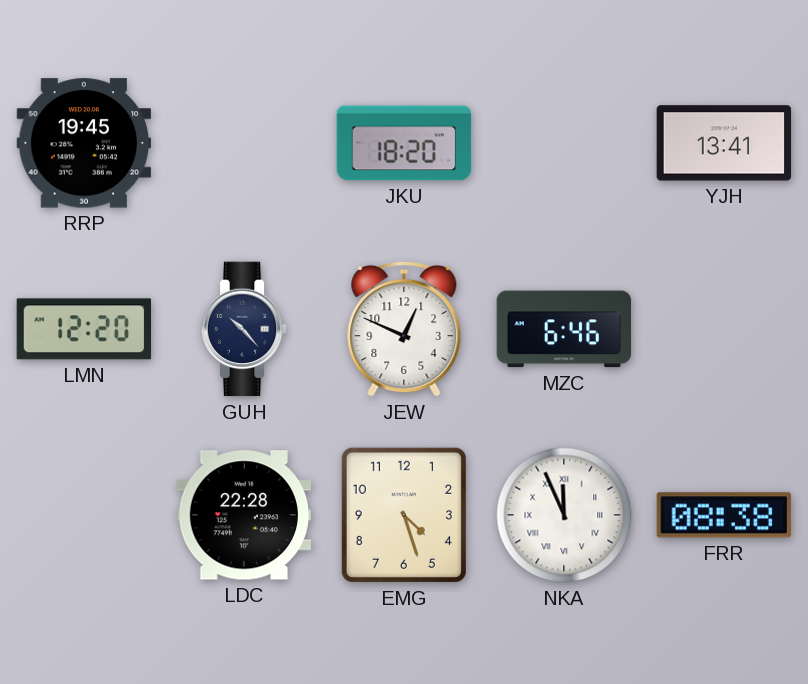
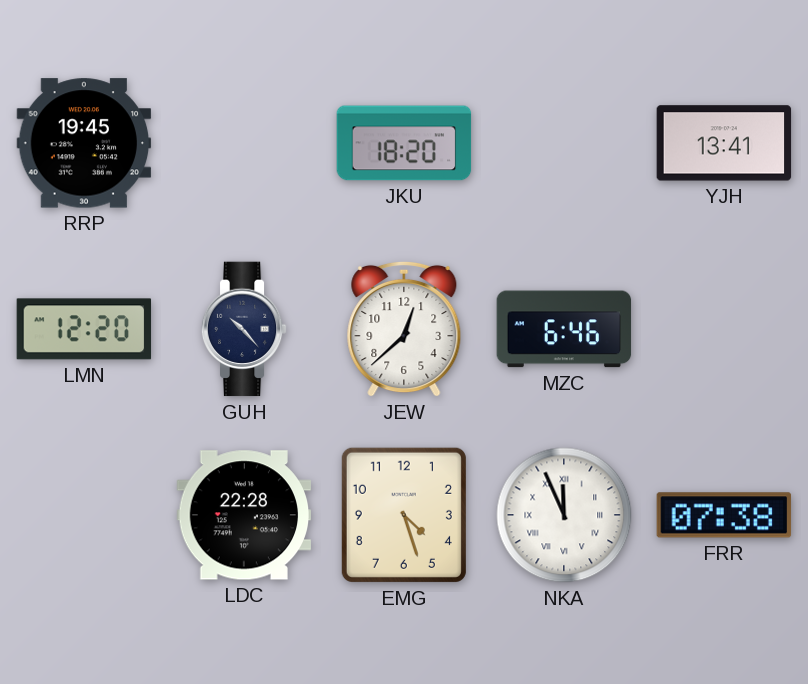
JEW: 12:49 -> 12:38
FRR: 08:38 -> 07:38
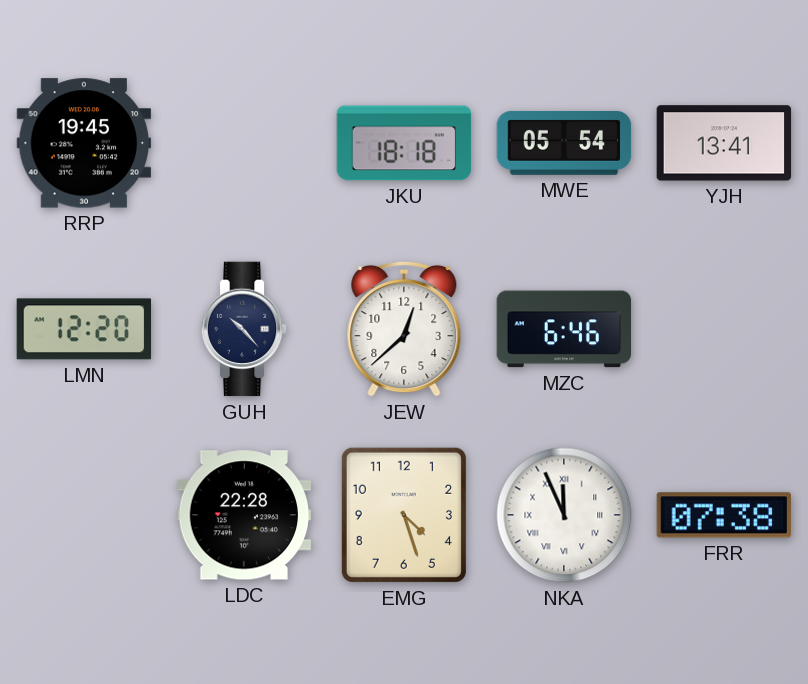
JKU: 18:20 -> 18:18
MWE: none -> 05:54
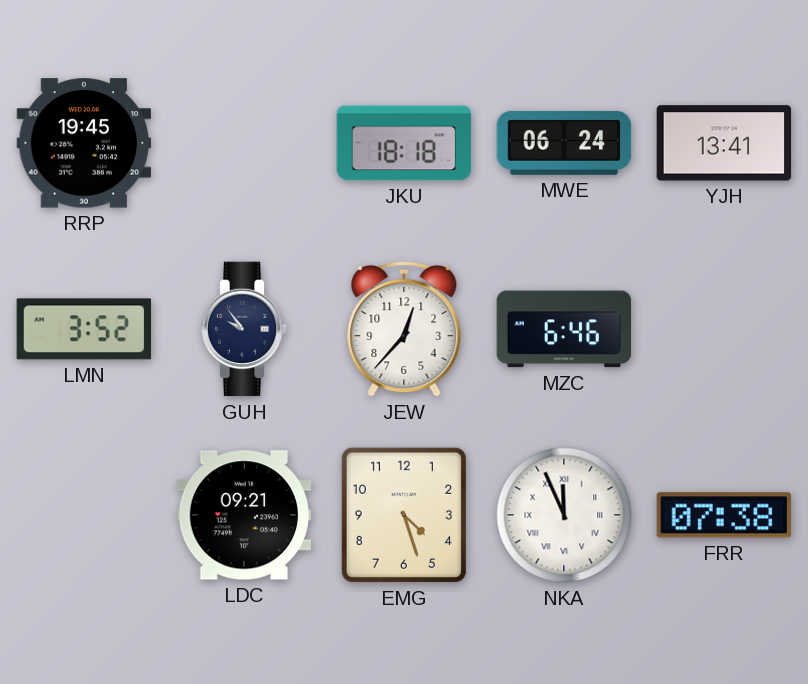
MWE: 05:54 -> 06:24
LMN: 12:20 -> 3:52
GUH: 10:23 -> 9:54
JEW: 12:38 -> 12:37
LDC: 22:28 -> 09:21
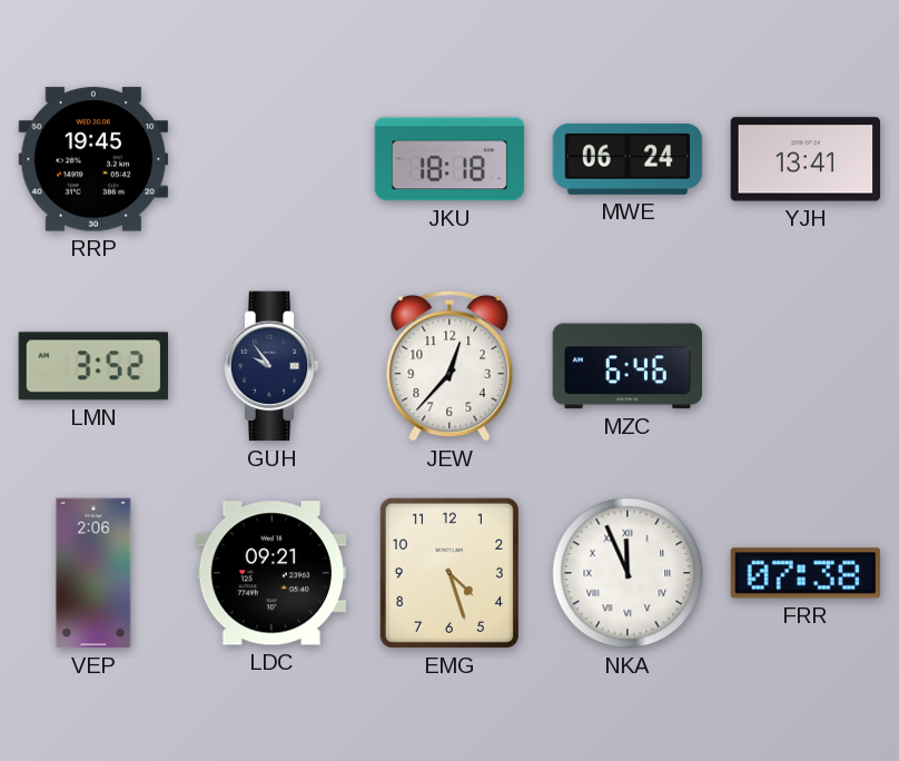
VEP: none -> 2:06
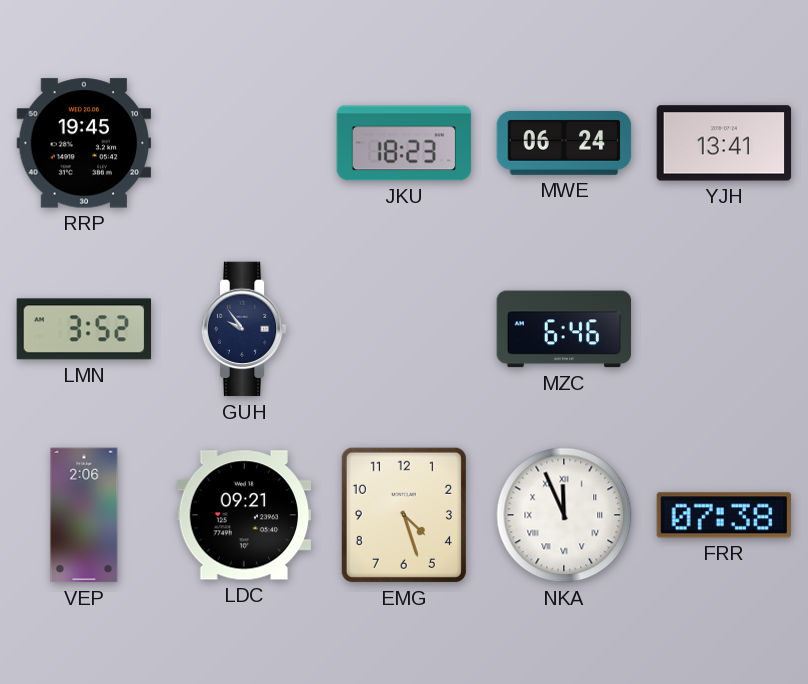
JKU: 18:18 -> 18:23
JEW: 12:37 -> none
